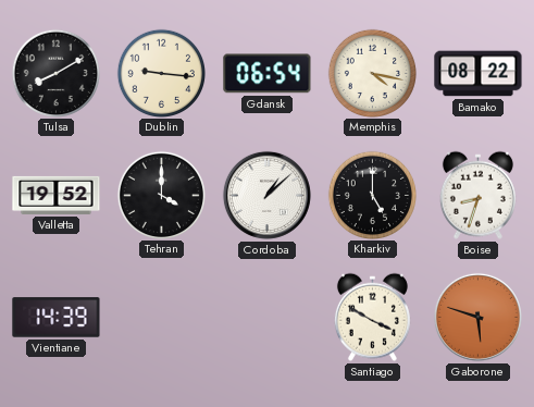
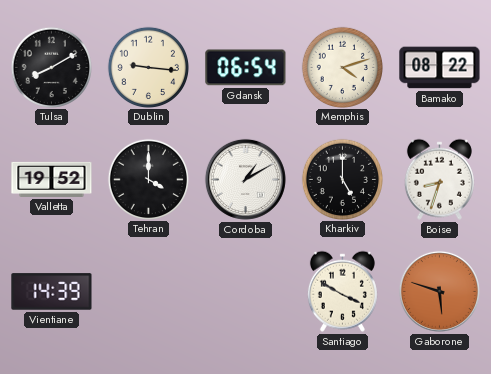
Memphis: 4:17 -> 4:12
Cordoba: 1:08 -> 1:10
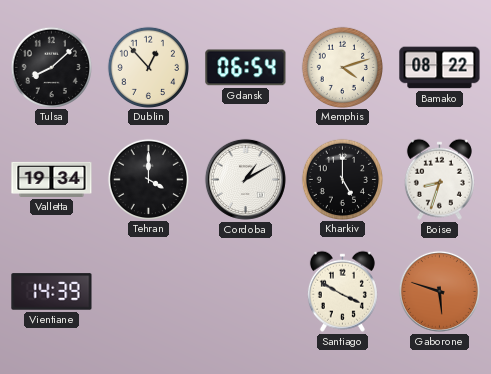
Tulsa: 8:10 -> 8:08
Dublin: 9:16 -> 12:53
Valletta: 19:52 -> 19:34
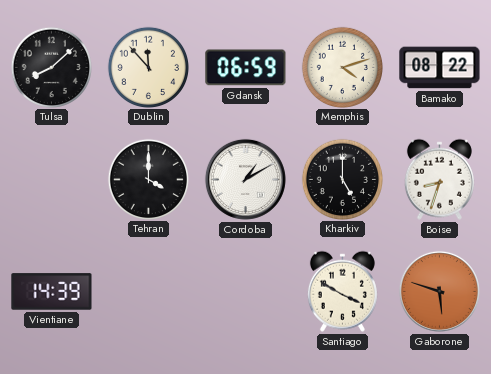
Dublin: 12:53 -> 11:53
Gdansk: 06:54 -> 06:59
Valletta: 19:34 -> none
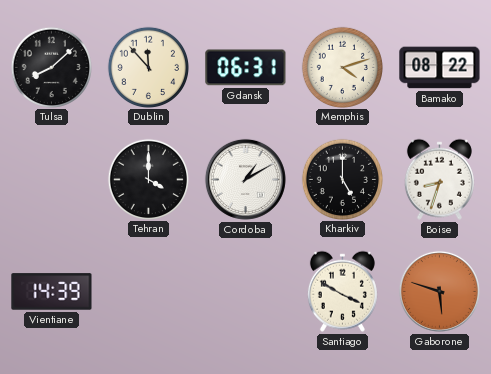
Gdansk: 06:59 -> 06:31
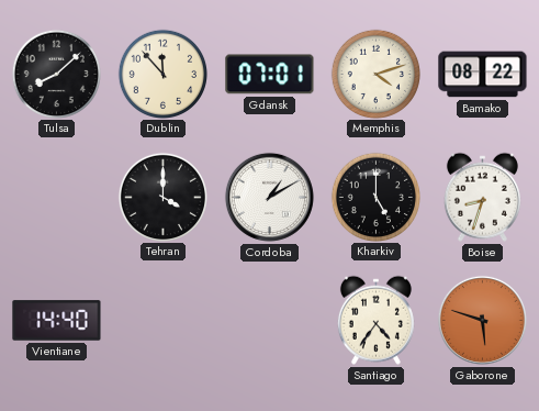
Gdansk: 06:31 -> 07:01
Vientiane: 14:39 -> 14:40
Santiago: 3:50 -> 4:36
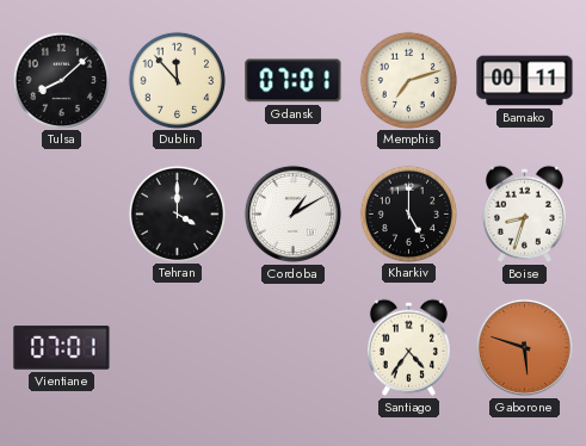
Memphis: 4:12 -> 7:12
Bamako: 08:22 -> 00:11
Vientiane: 14:40 -> 07:01
